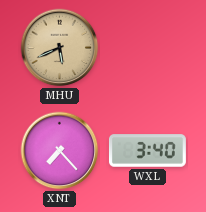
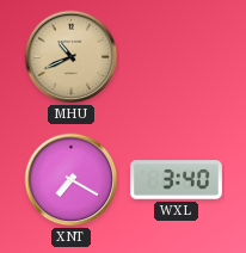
MHU: 5:41 -> 10:41
XNT: 7:23 -> 7:20
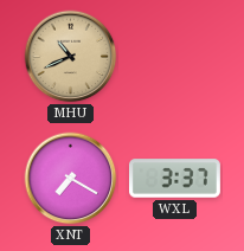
WXL: 3:40 -> 3:37
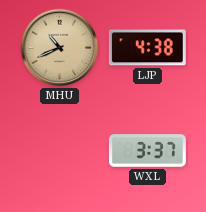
LJP: none -> 4:38
XNT: 7:20 -> none
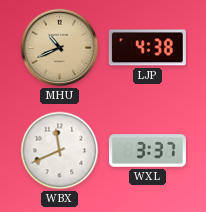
WBX: none -> 11:41
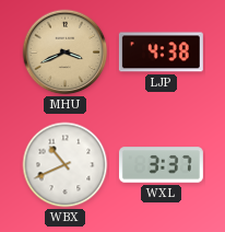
MHU: 10:41 -> 3:41
WBX: 11:41 -> 10:41
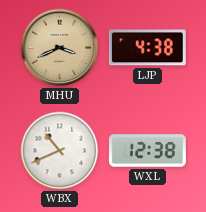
WXL: 3:37 -> 12:38
